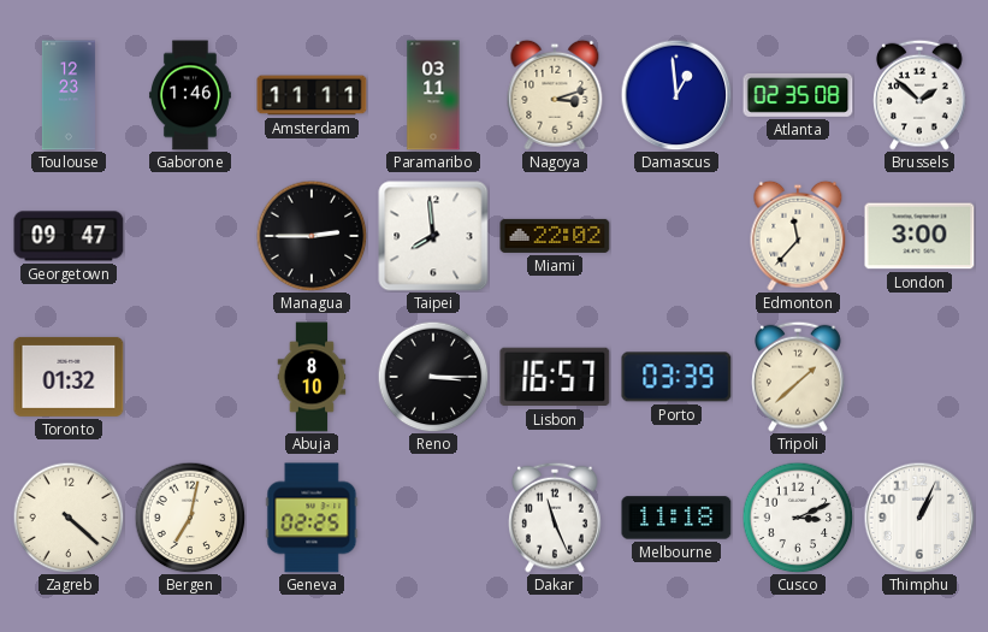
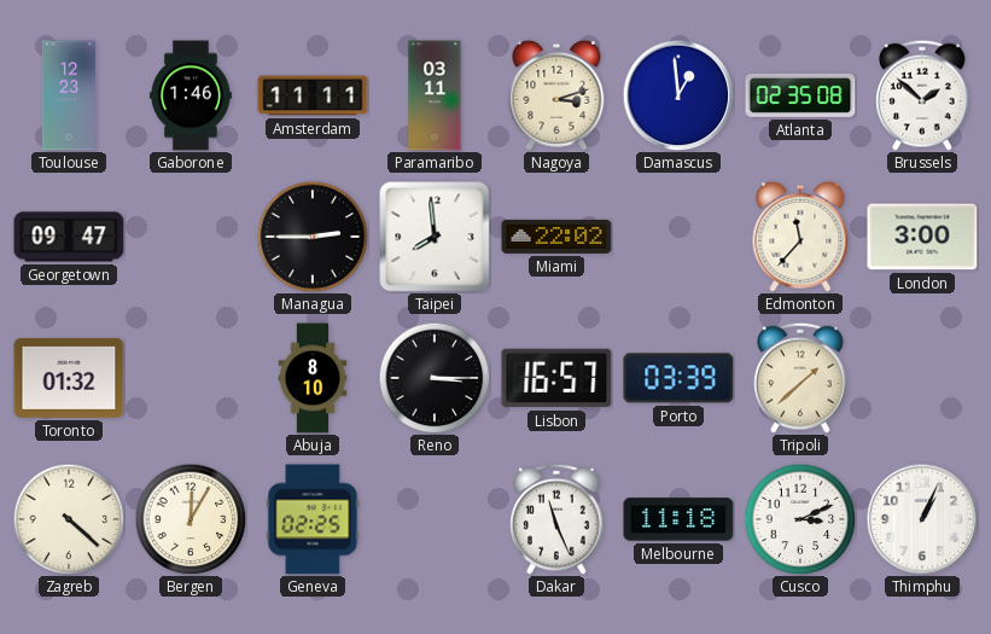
Bergen: 7:02 -> 12:05
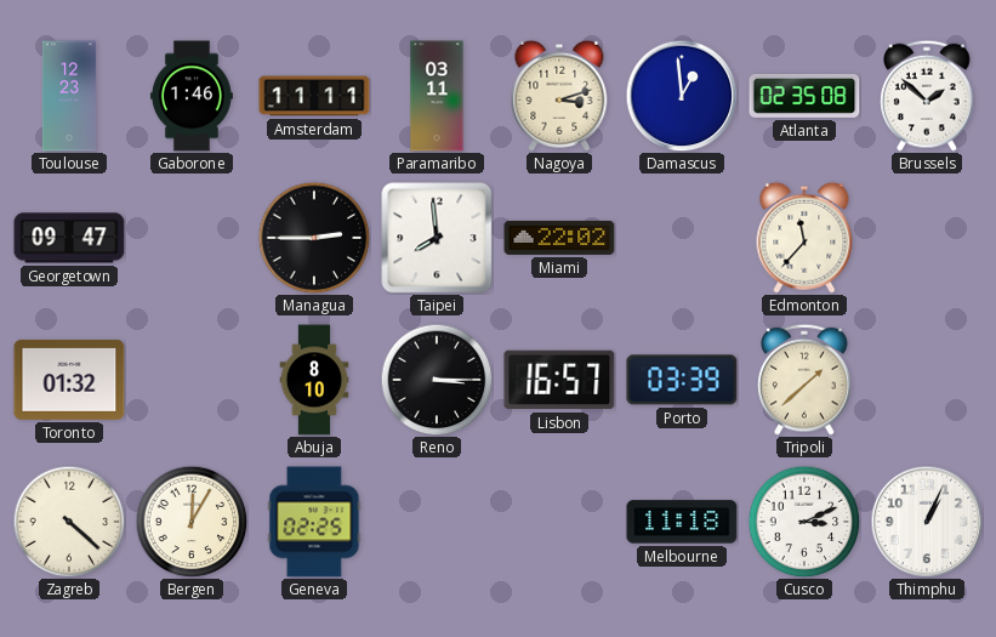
London: 3:00 -> none
Dakar: 11:26 -> none
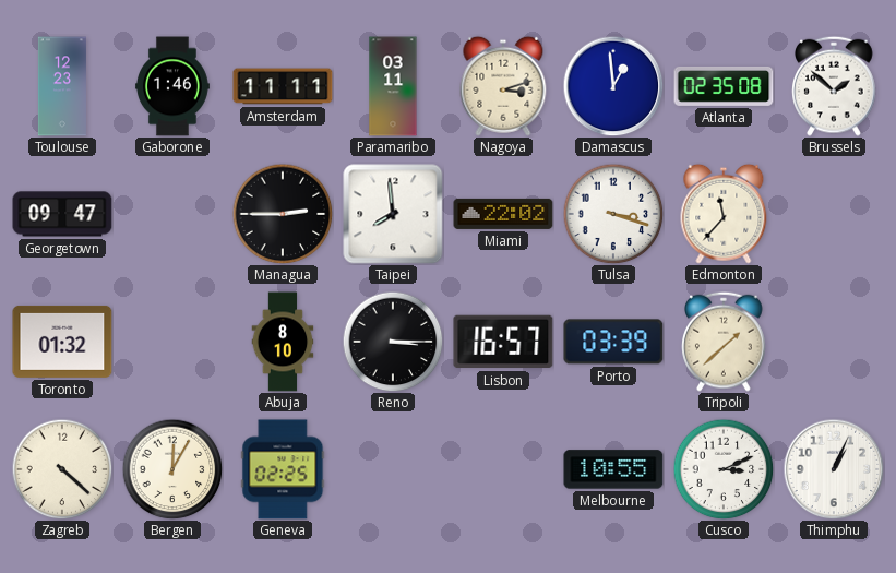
Tulsa: none -> 3:18
Melbourne: 11:18 -> 10:55
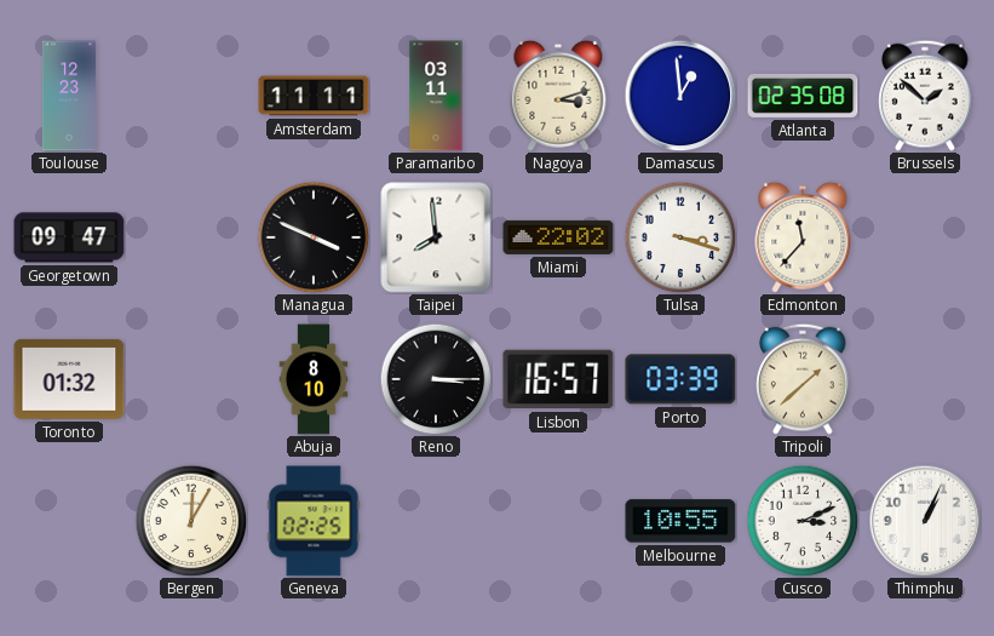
Gaborone: 1:46 -> none
Managua: 2:45 -> 3:49
Zagreb: 4:22 -> none
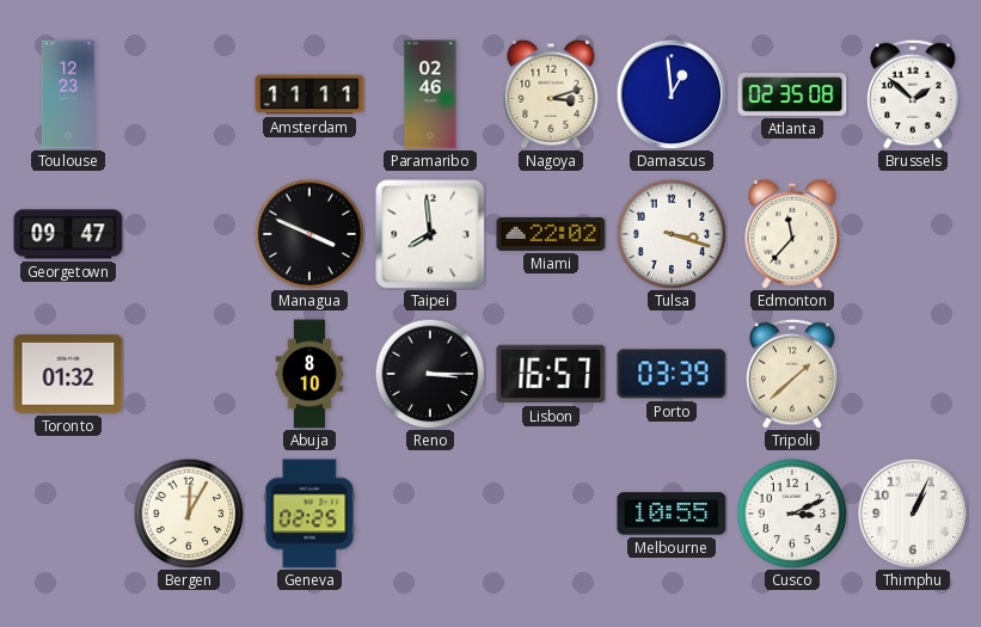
Paramaribo: 03:11 -> 02:46
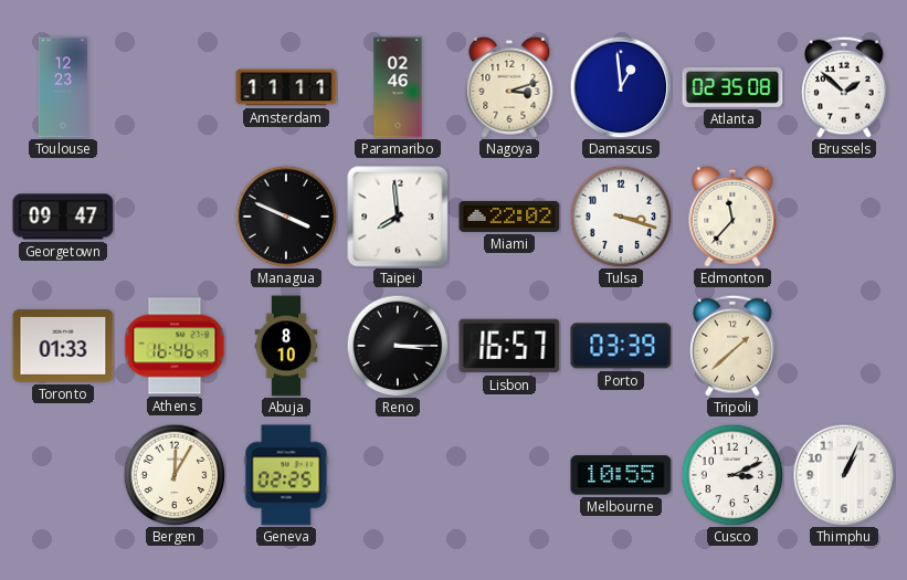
Toronto: 01:32 -> 01:33
Athens: none -> 16:46
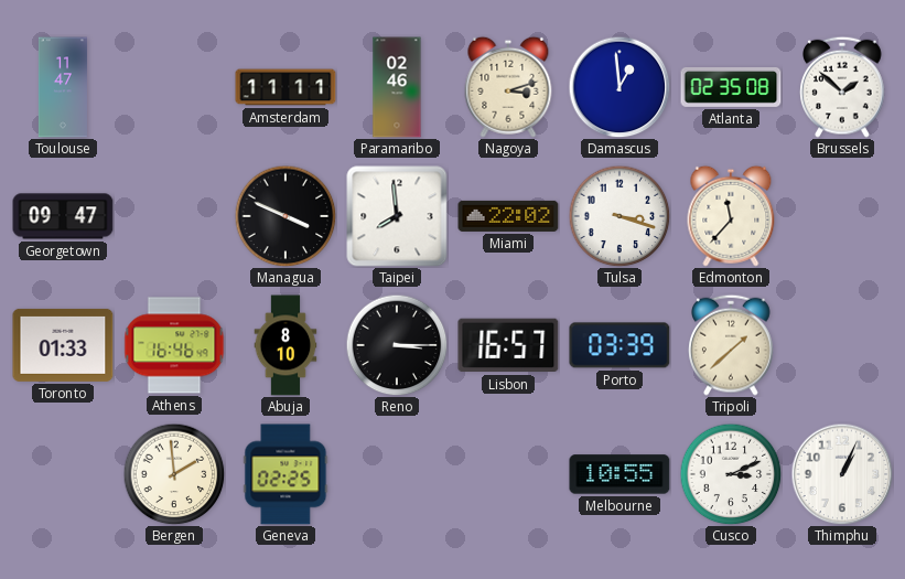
Toulouse: 12:23 -> 11:47
Bergen: 12:05 -> 1:59
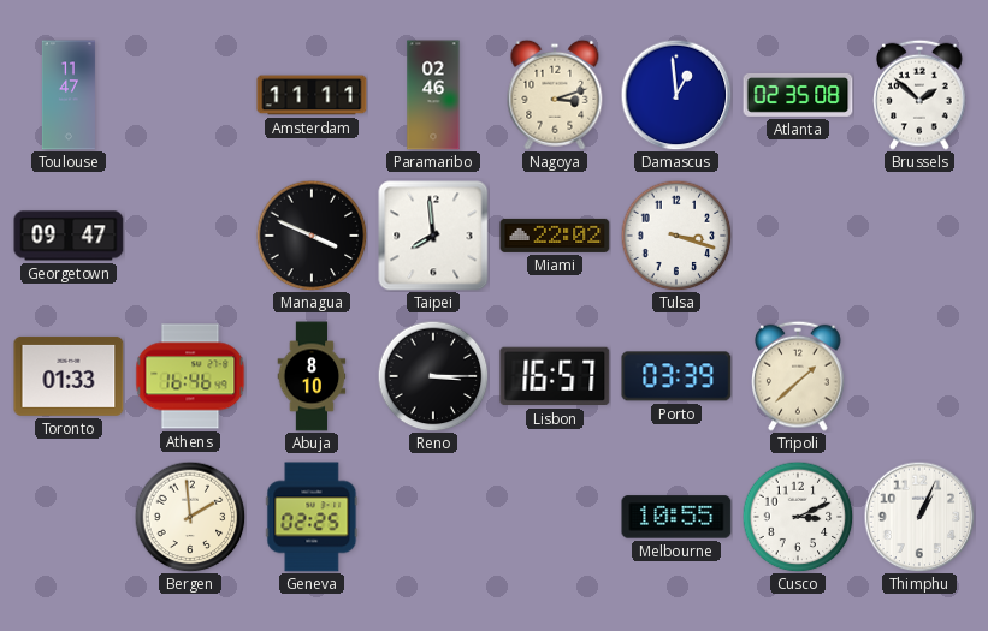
Edmonton: 11:37 -> none
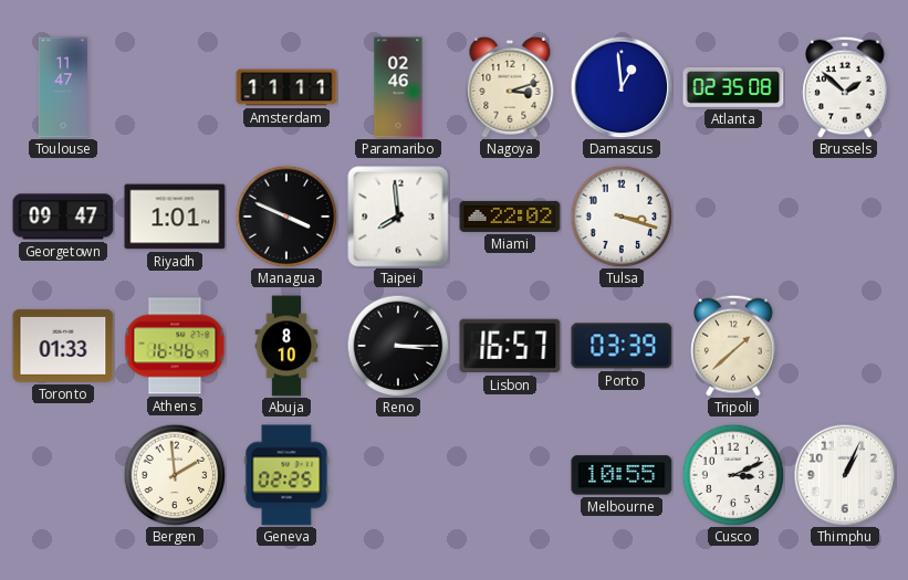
Riyadh: none -> 1:01
